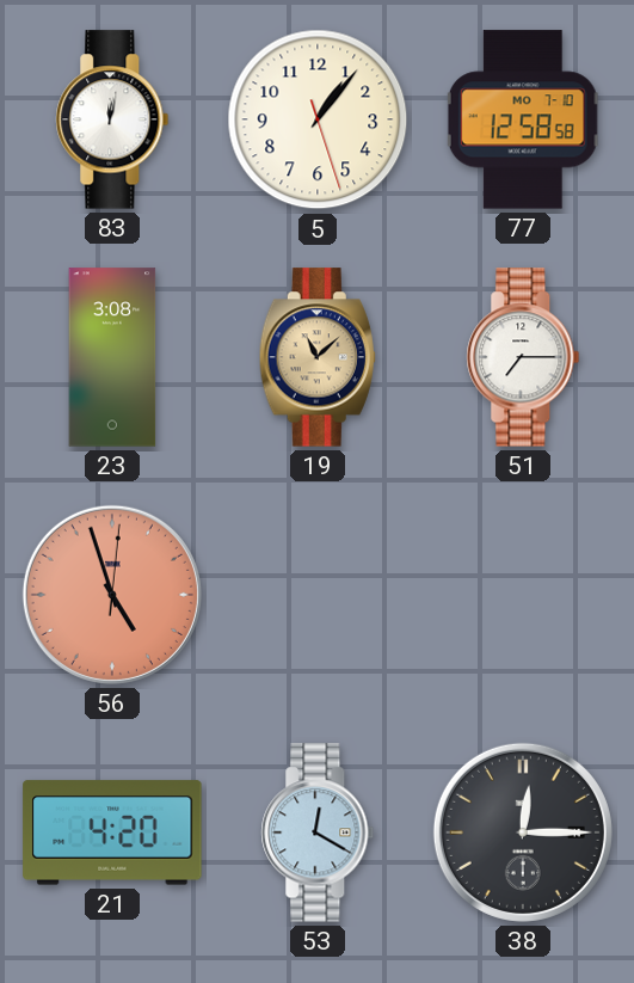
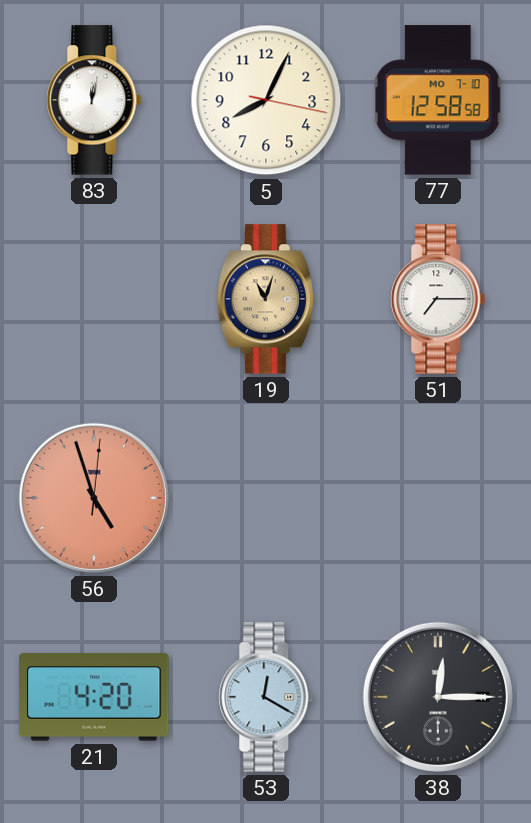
5: 1:06 -> 8:04
23: 3:08 -> none
19: 11:08 -> 11:03
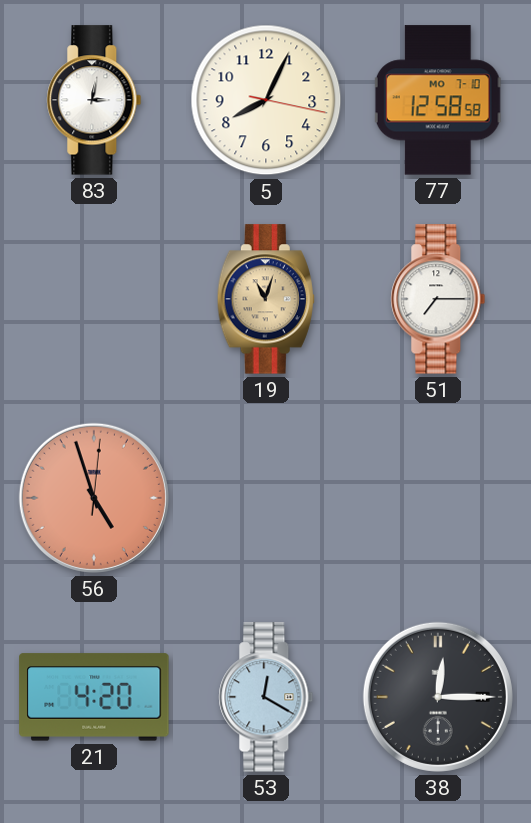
83: 12:02 -> 3:02
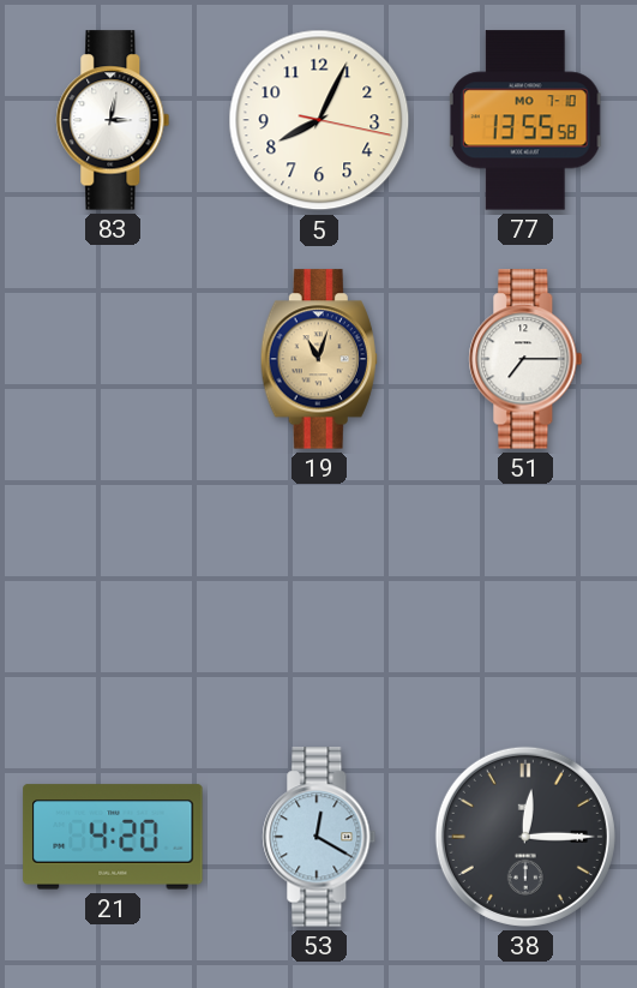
77: 12:58 -> 13:55
56: 4:57 -> none
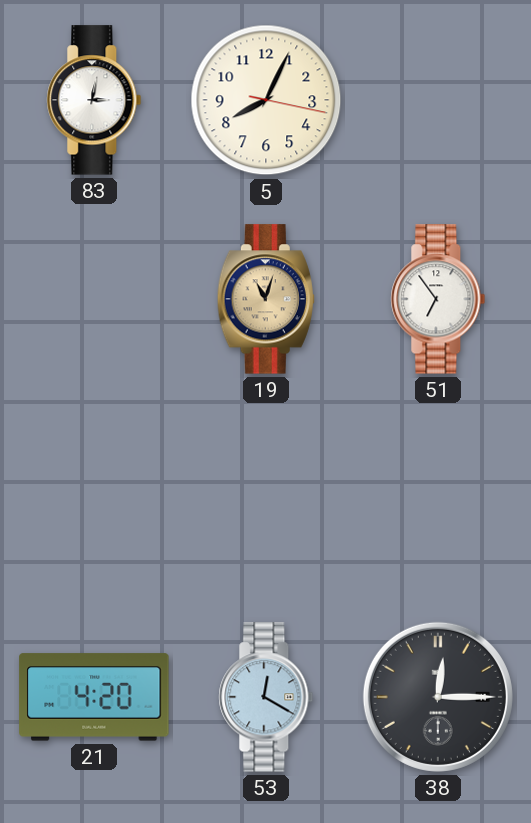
77: 13:55 -> none
51: 7:15 -> 6:54
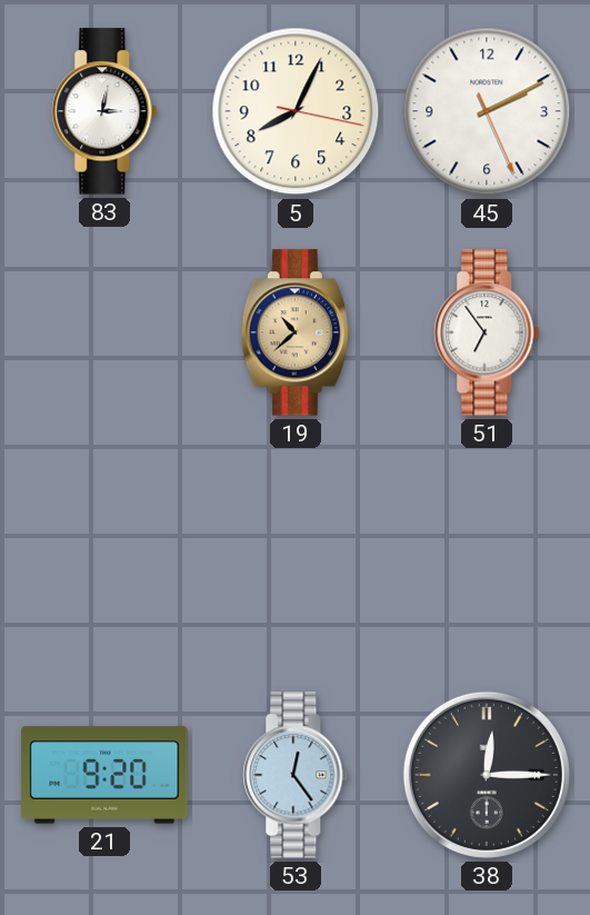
45: none -> 2:10
19: 11:03 -> 10:38
21: 4:20 -> 9:20
53: 12:20 -> 12:24
